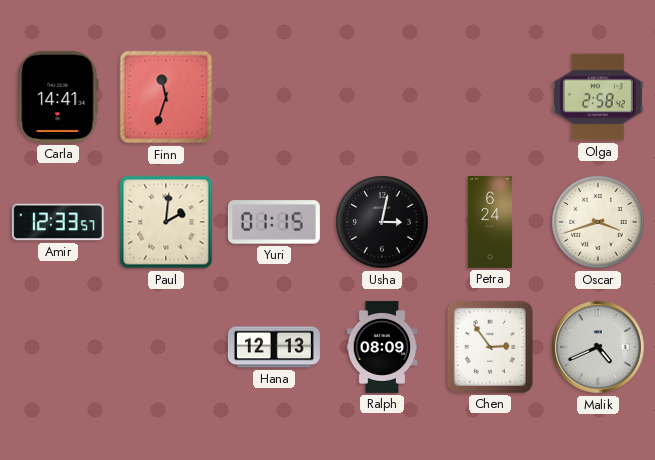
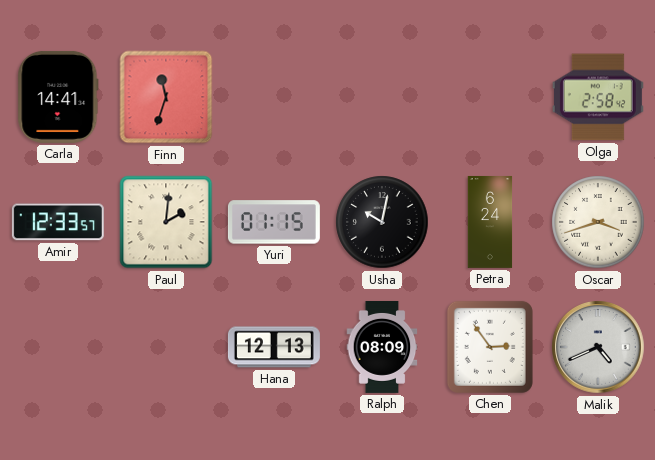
Usha: 3:02 -> 10:02
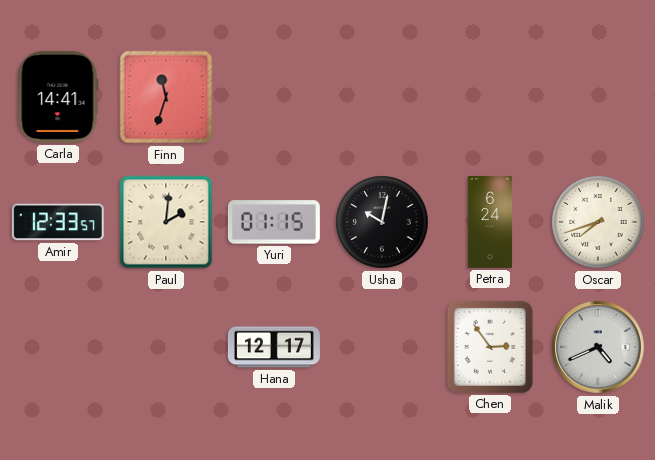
Olga: 2:58 -> none
Oscar: 3:42 -> 7:42
Hana: 12:13 -> 12:17
Ralph: 08:09 -> none
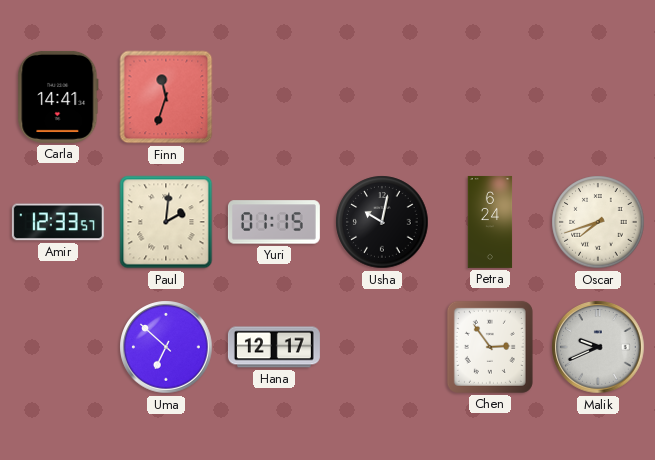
Uma: none -> 6:52
Malik: 4:41 -> 9:41
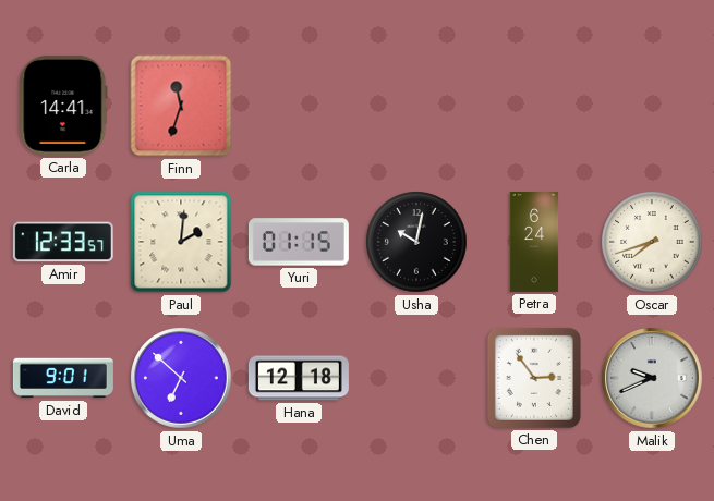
David: none -> 9:01
Hana: 12:17 -> 12:18
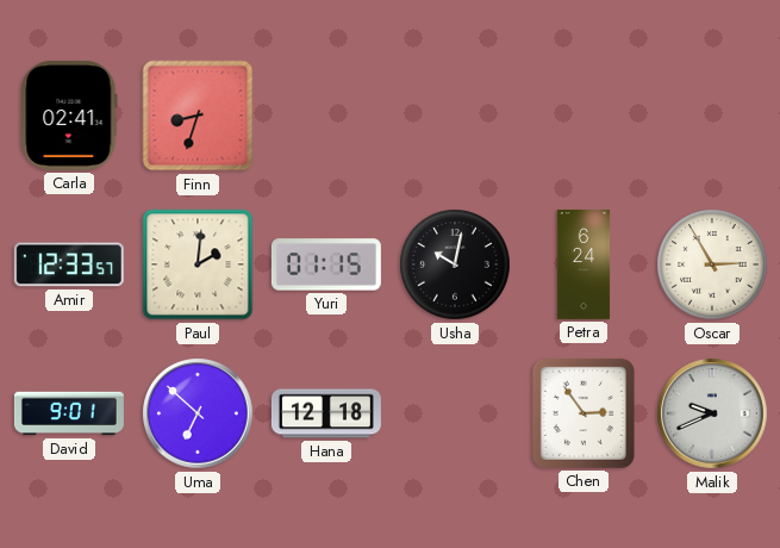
Carla: 14:41 -> 02:41
Finn: 11:33 -> 8:33
Oscar: 7:42 -> 2:55
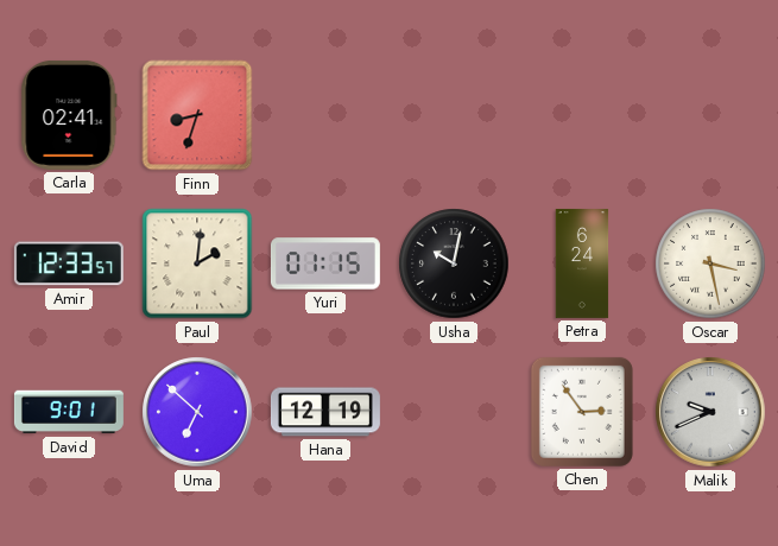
Oscar: 2:55 -> 3:28
Hana: 12:18 -> 12:19
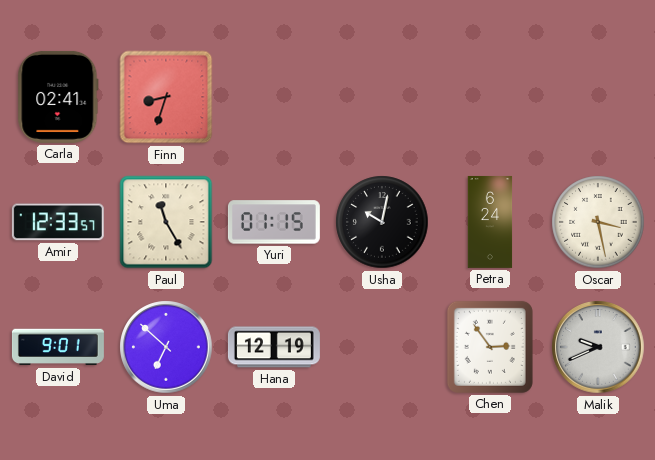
Paul: 2:01 -> 11:25
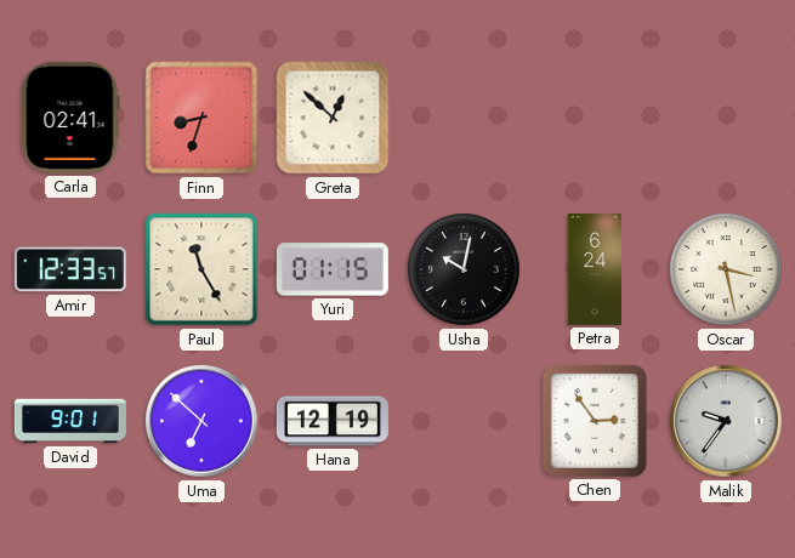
Greta: none -> 12:52
Malik: 9:41 -> 9:36
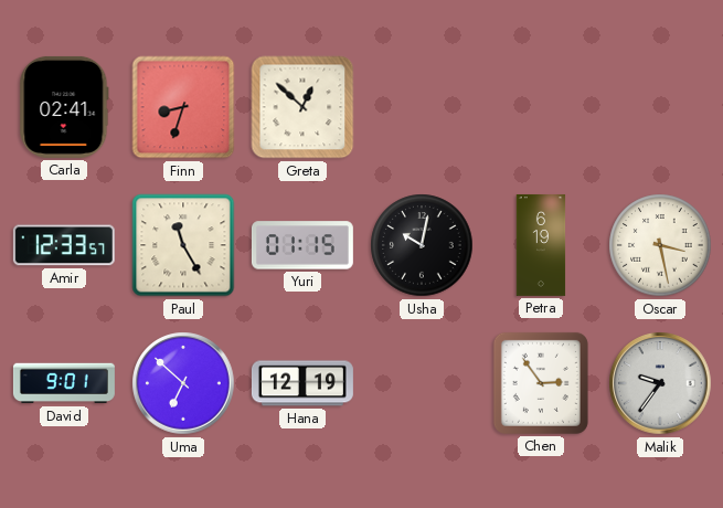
Petra: 6:24 -> 6:19
